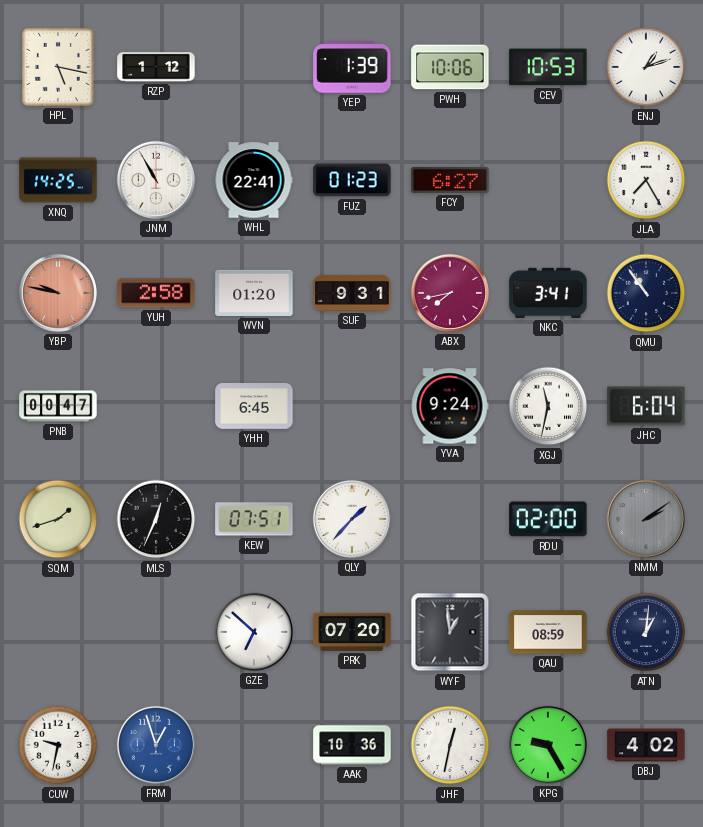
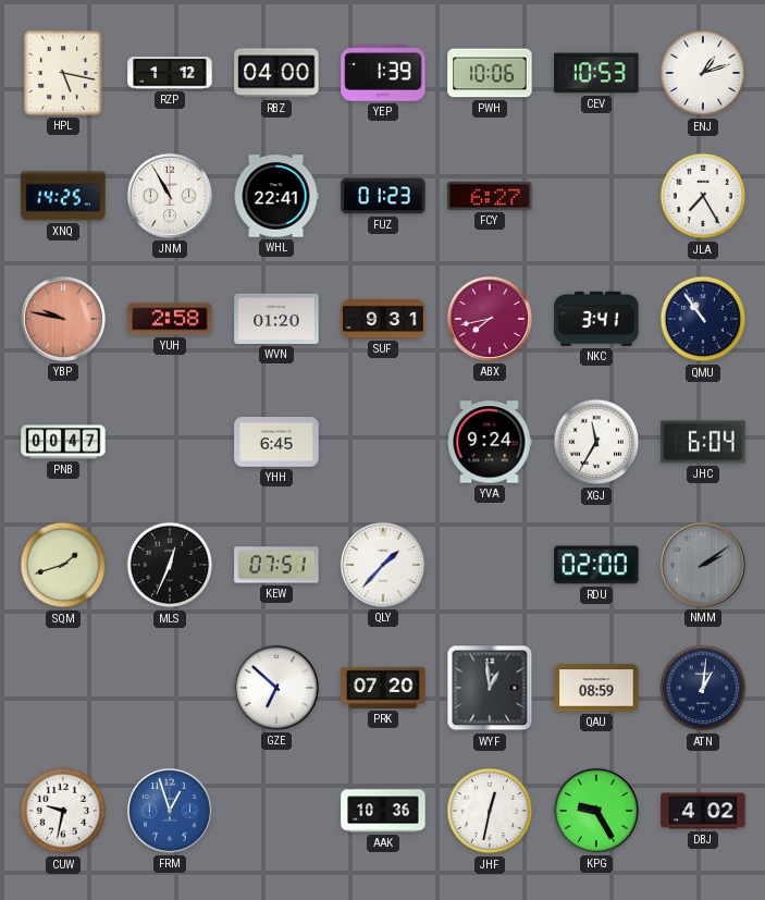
RBZ: none -> 04:00
XGJ: 11:32 -> 11:35
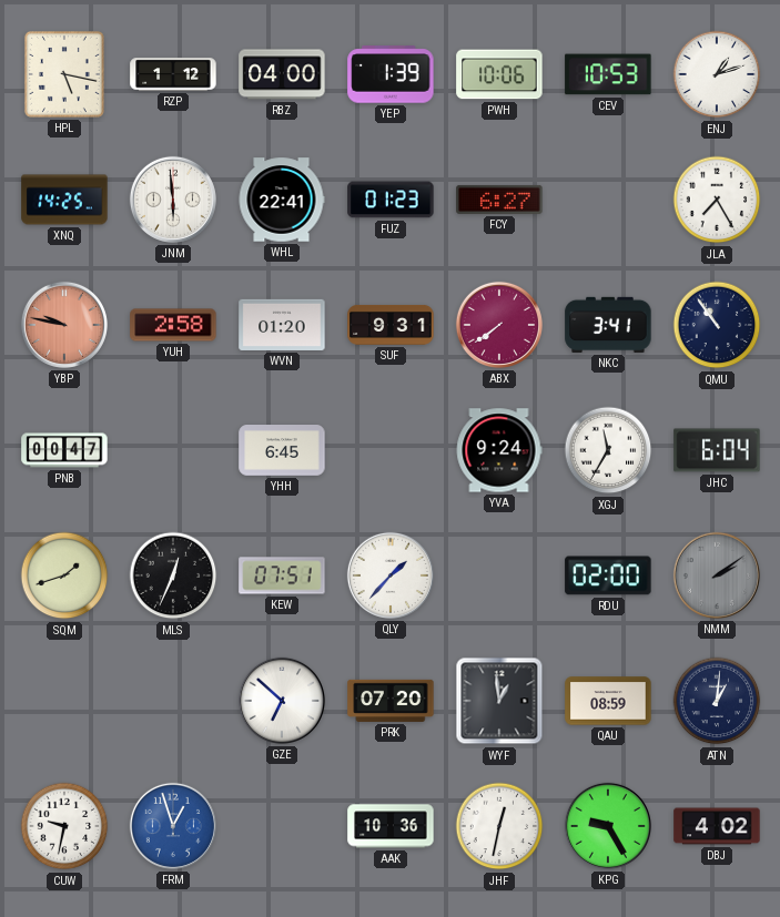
JNM: 10:55 -> 5:59
ABX: 7:43 -> 7:39
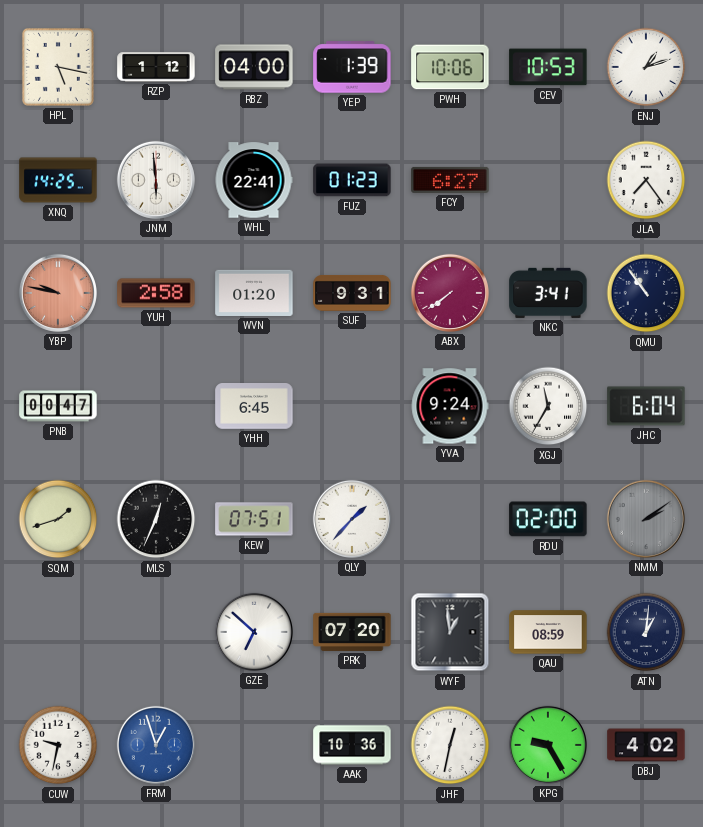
JLA: 7:25 -> 7:24
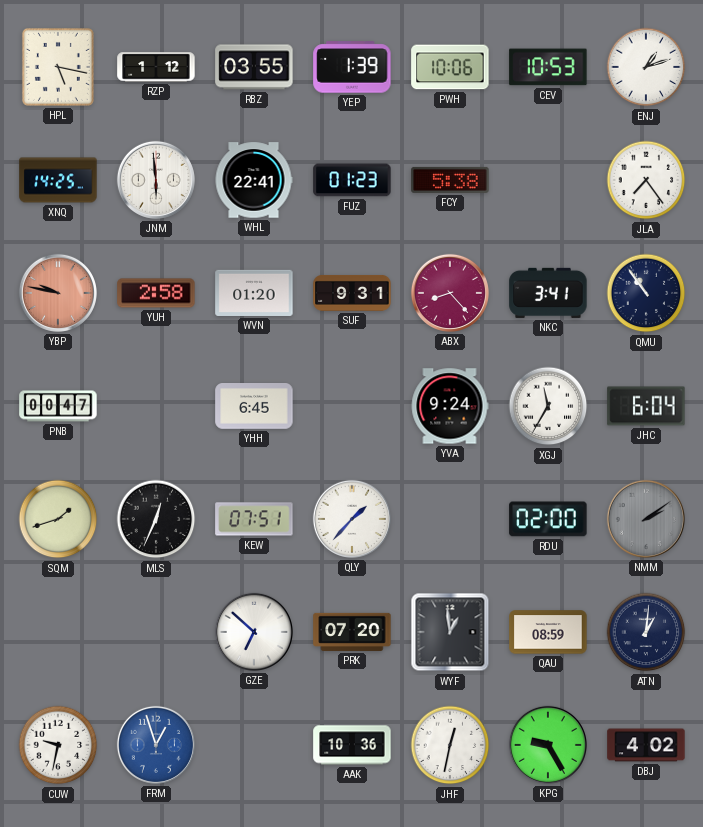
RBZ: 04:00 -> 03:55
FCY: 6:27 -> 5:38
ABX: 7:39 -> 8:23
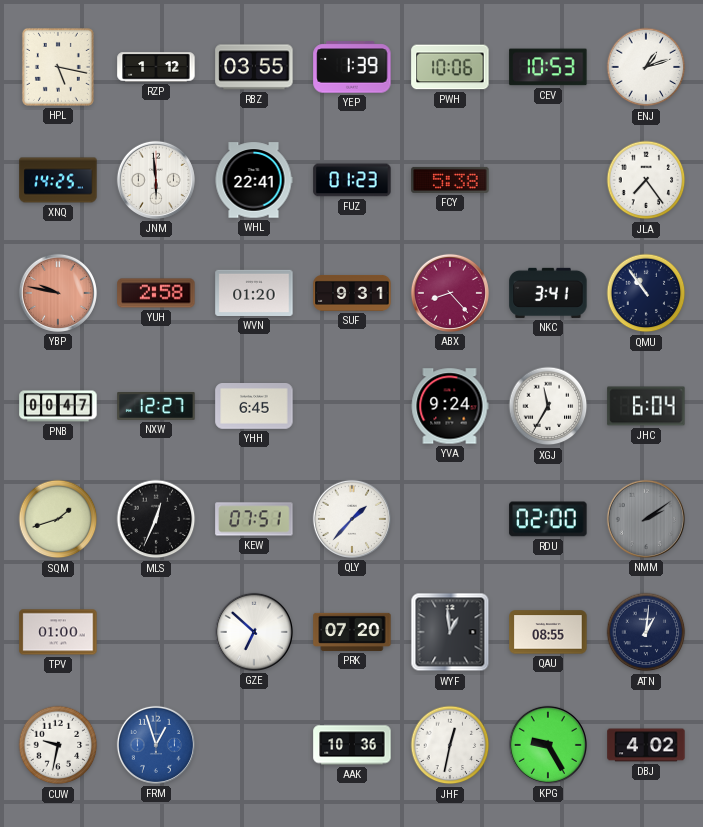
NXW: none -> 12:27
TPV: none -> 01:00
QAU: 08:59 -> 08:55
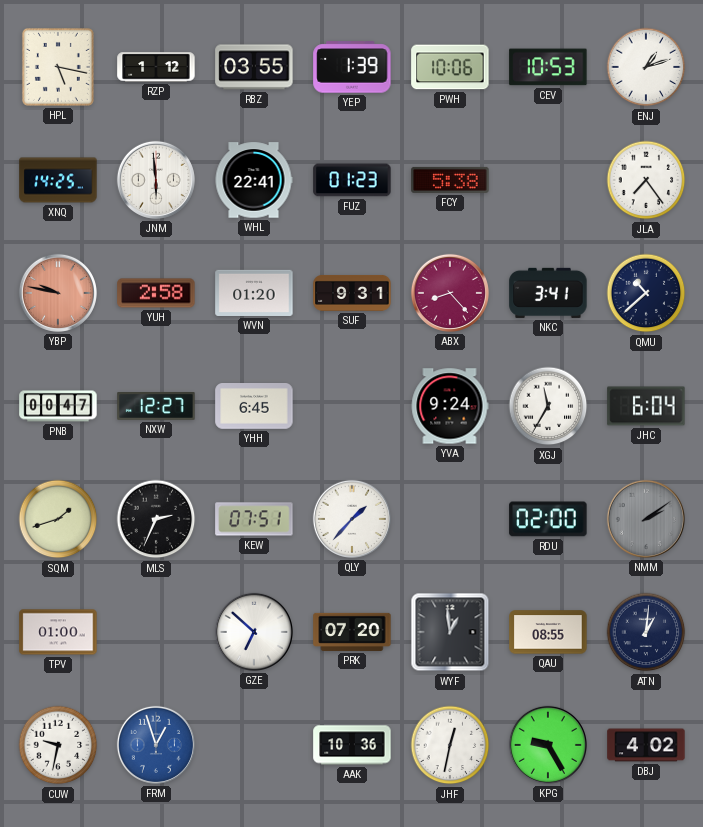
QMU: 10:54 -> 10:38
MLS: 12:34 -> 2:34
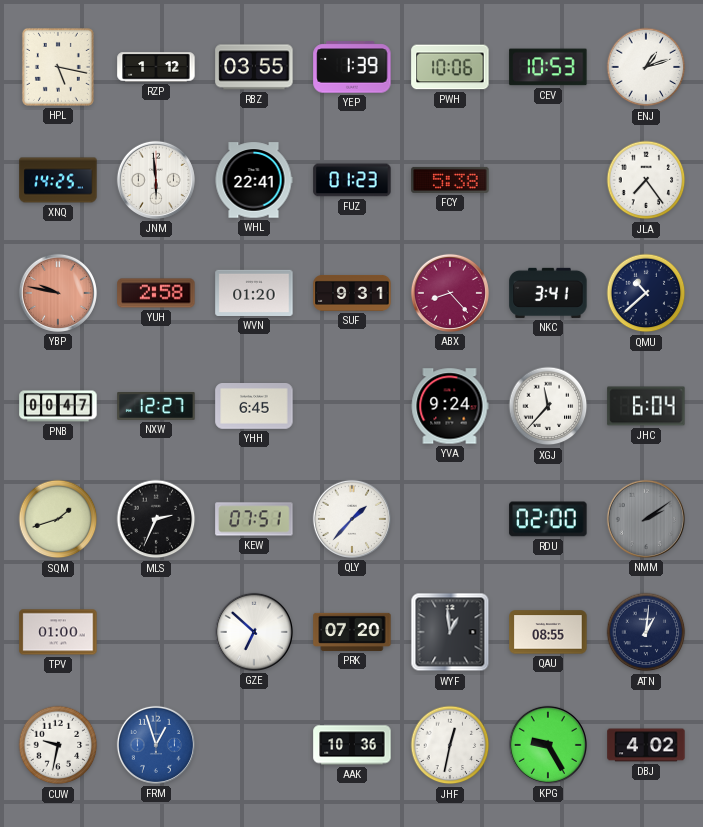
XGJ: 11:35 -> 11:37
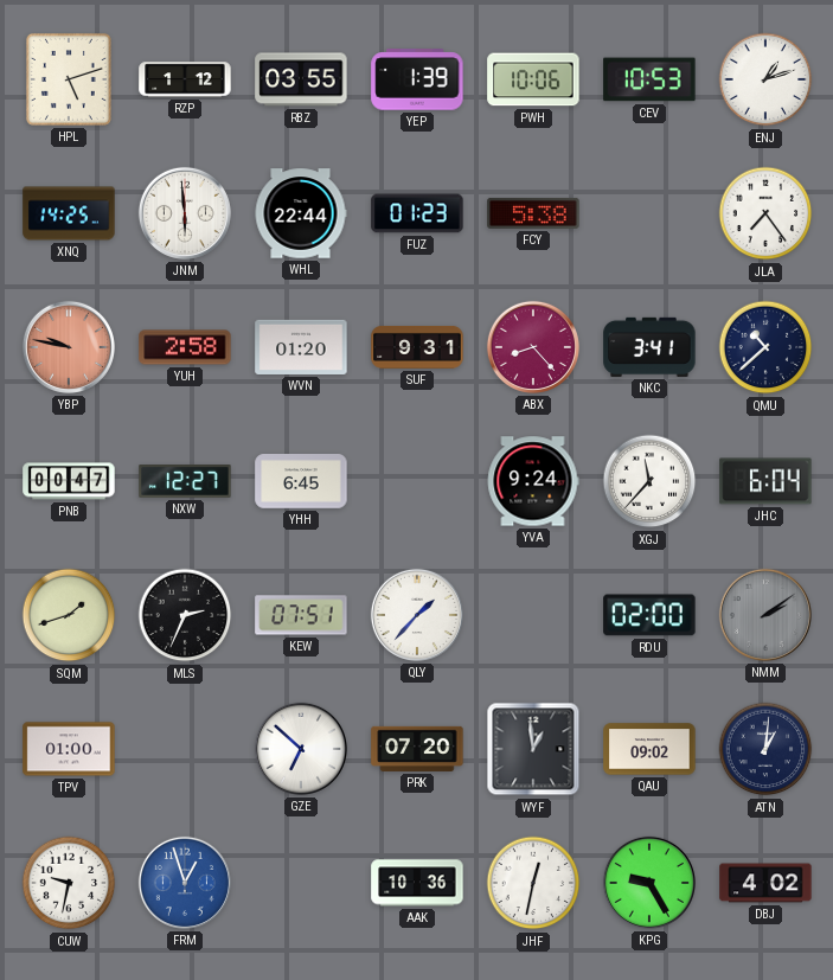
HPL: 5:17 -> 5:12
WHL: 22:41 -> 22:44
QAU: 08:55 -> 09:02
